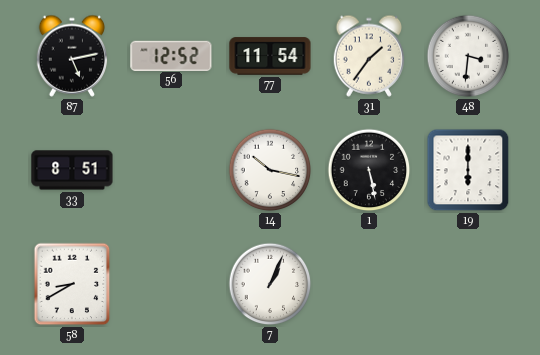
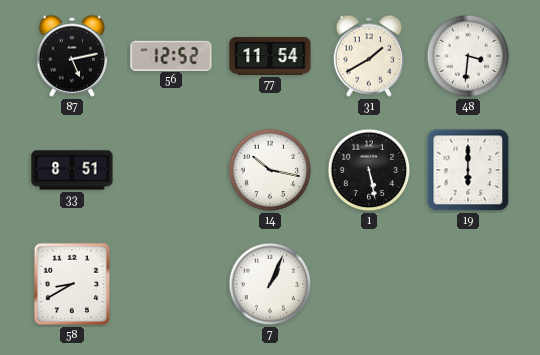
31: 1:36 -> 1:40
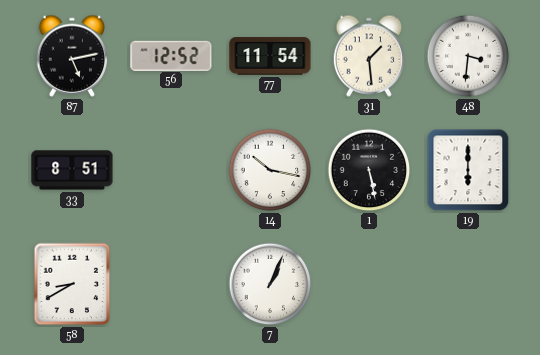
31: 1:40 -> 1:29
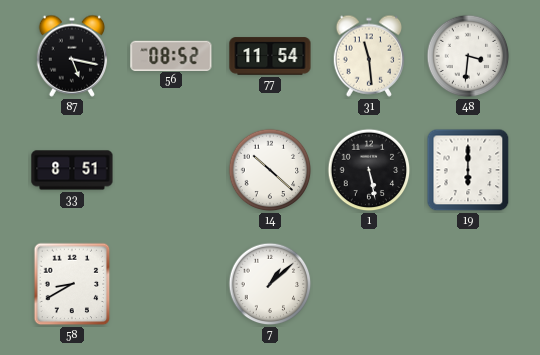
87: 5:13 -> 5:17
56: 12:52 -> 08:52
31: 1:29 -> 11:29
14: 10:17 -> 10:22
7: 1:04 -> 1:08
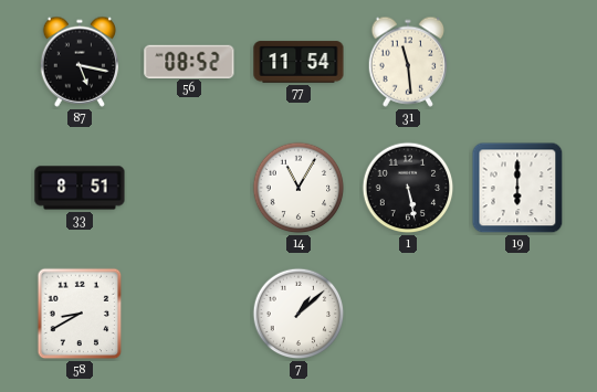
48: 3:31 -> none
14: 10:22 -> 11:05
